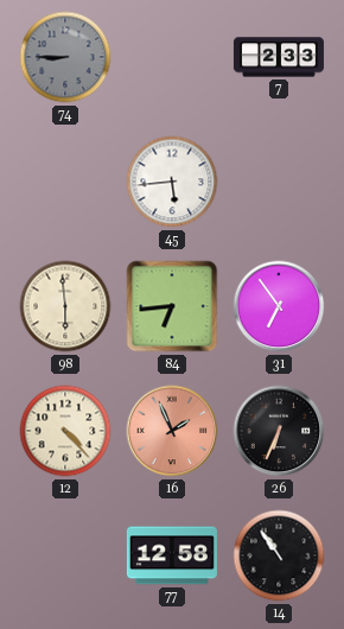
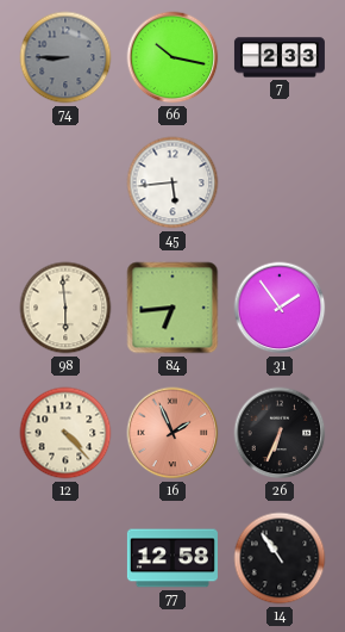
66: none -> 10:17
31: 6:54 -> 1:54
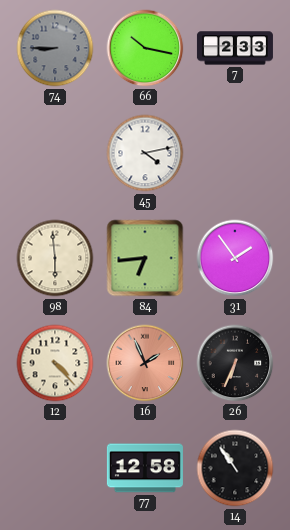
45: 5:44 -> 4:13
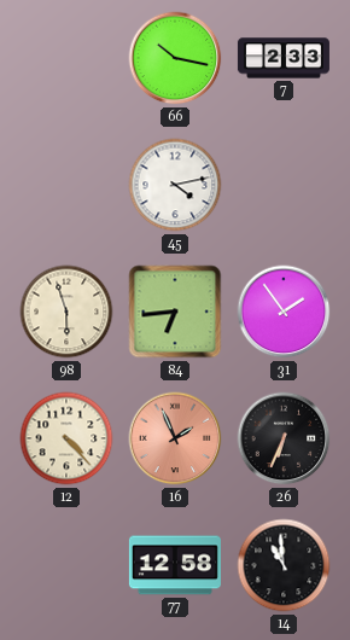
74: 8:45 -> none
98: 5:59 -> 5:57
14: 10:54 -> 10:59
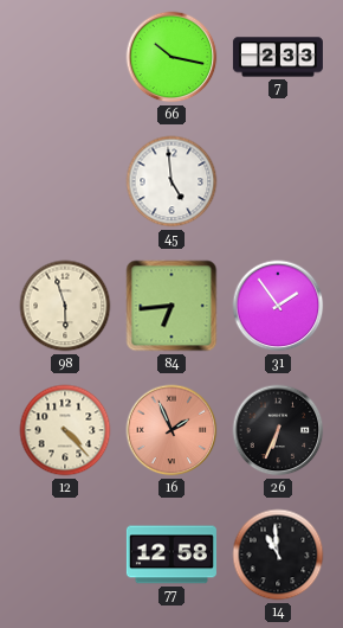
45: 4:13 -> 4:59
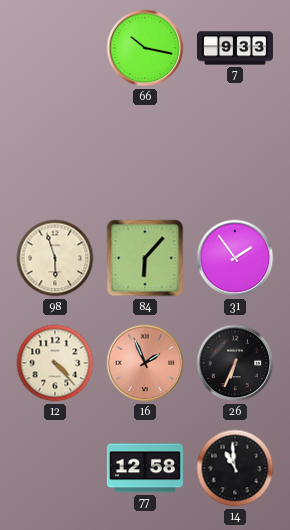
7: 2:33 -> 9:33
45: 4:59 -> none
84: 6:44 -> 6:07
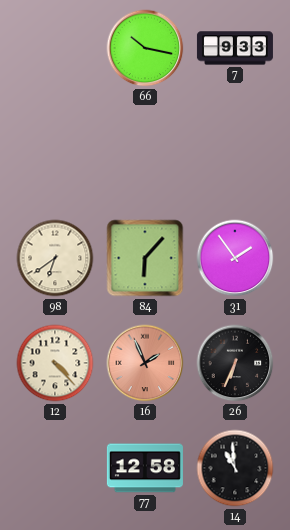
98: 5:57 -> 6:39
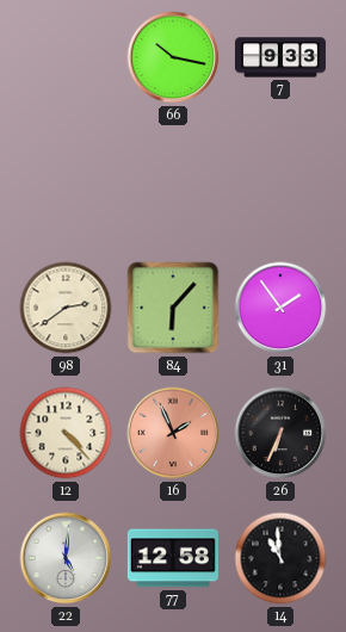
98: 6:39 -> 2:39
22: none -> 5:01
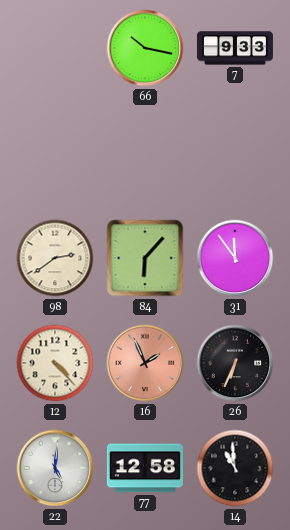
31: 1:54 -> 11:54
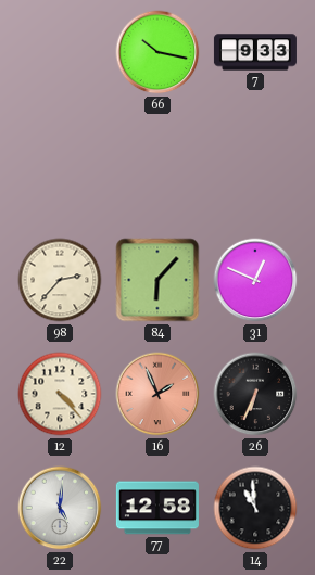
98: 2:39 -> 2:37
31: 11:54 -> 12:49
